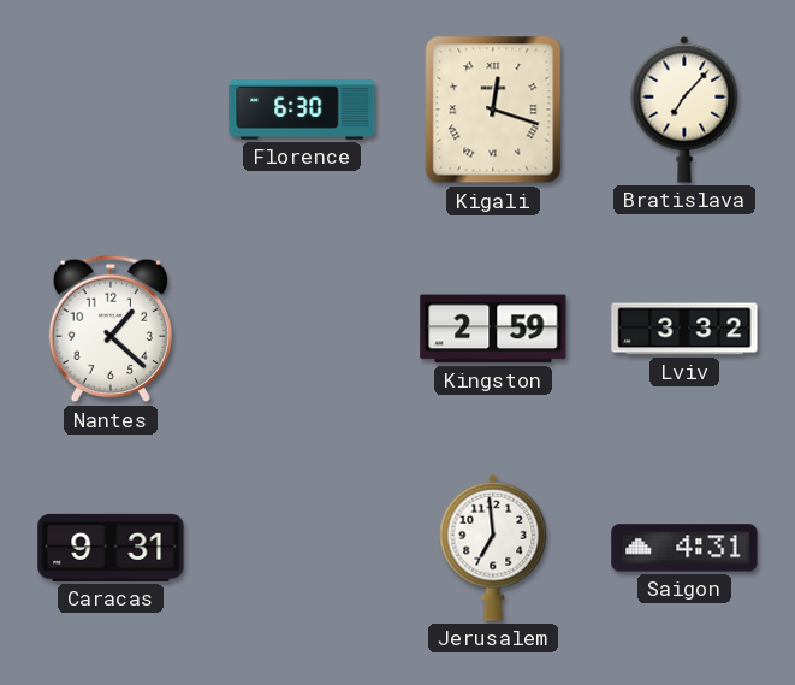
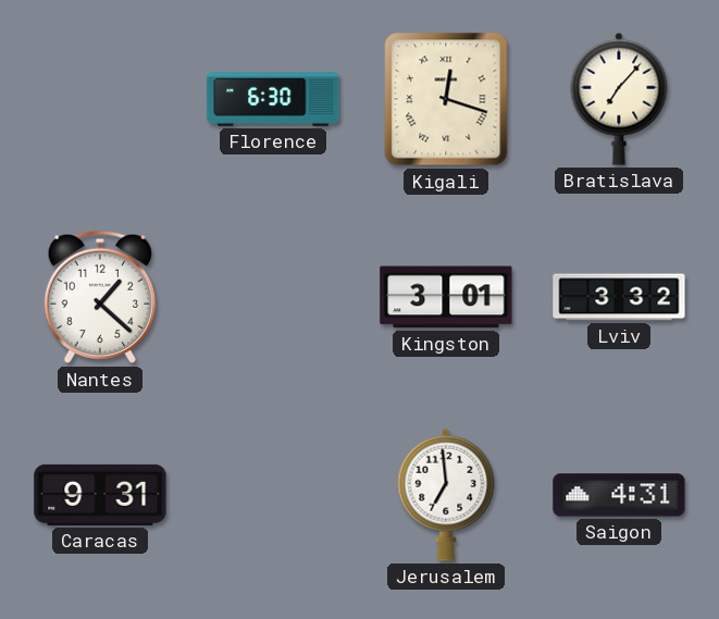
Kingston: 2:59 -> 3:01
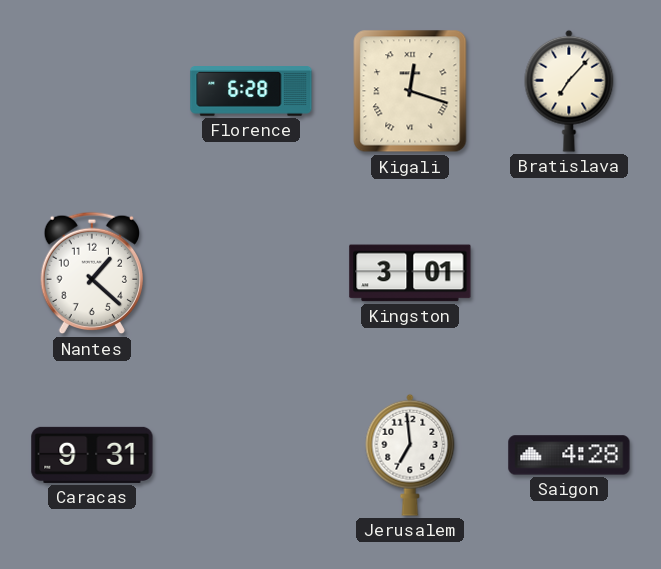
Florence: 6:30 -> 6:28
Lviv: 3:32 -> none
Saigon: 4:31 -> 4:28
